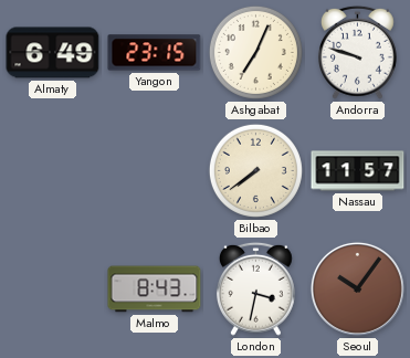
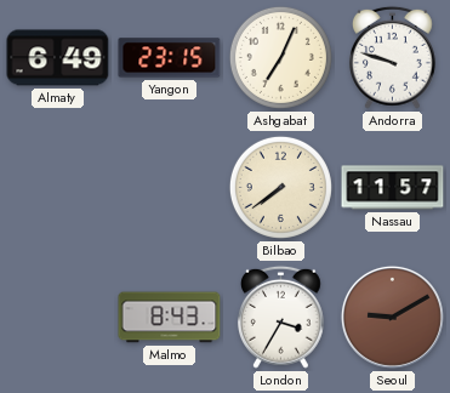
London: 3:32 -> 3:35
Seoul: 10:06 -> 9:10
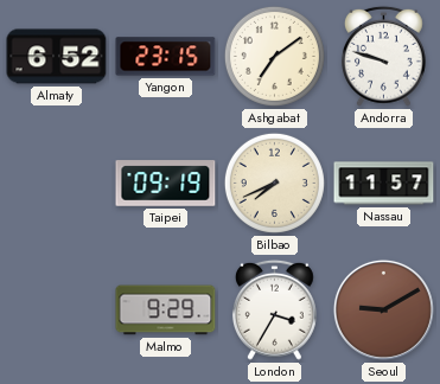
Almaty: 6:49 -> 6:52
Ashgabat: 7:04 -> 7:09
Taipei: none -> 09:19
Bilbao: 7:39 -> 7:41
Malmo: 8:43 -> 9:29
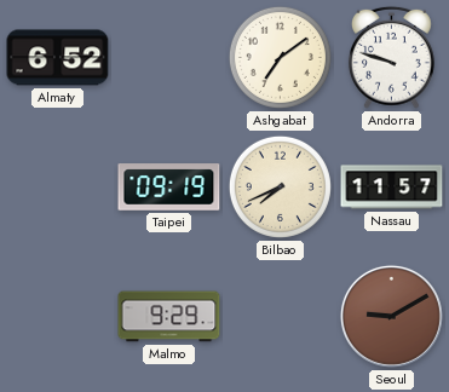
Yangon: 23:15 -> none
London: 3:35 -> none
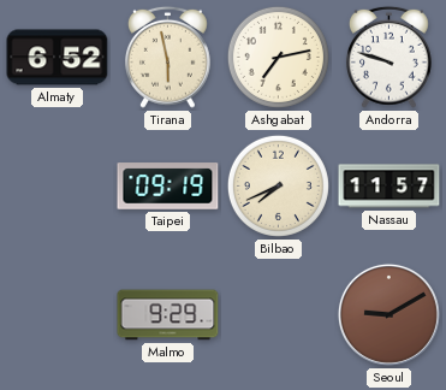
Tirana: none -> 5:58
Ashgabat: 7:09 -> 7:13
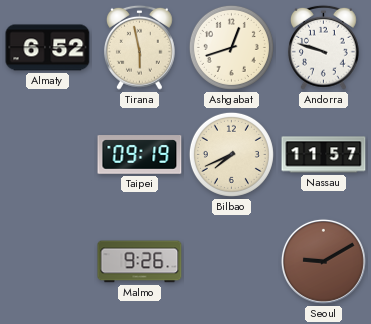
Ashgabat: 7:13 -> 12:42
Malmo: 9:29 -> 9:26
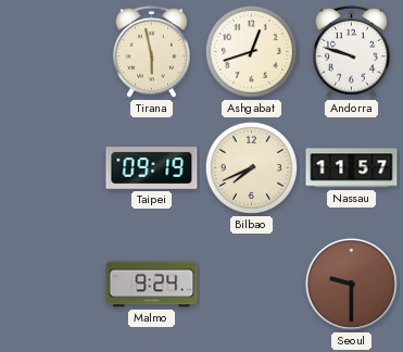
Almaty: 6:52 -> none
Malmo: 9:26 -> 9:24
Seoul: 9:10 -> 9:30
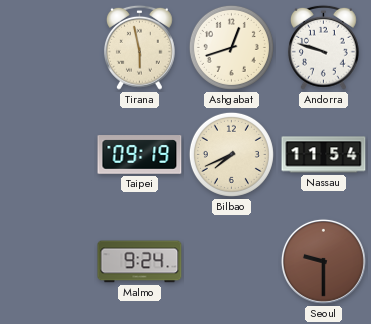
Nassau: 11:57 -> 11:54
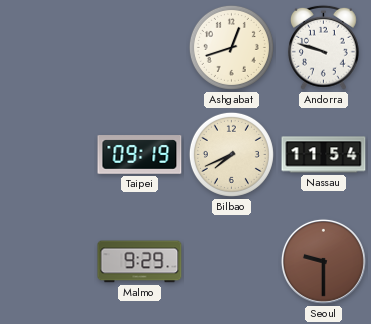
Tirana: 5:58 -> none
Malmo: 9:24 -> 9:29
